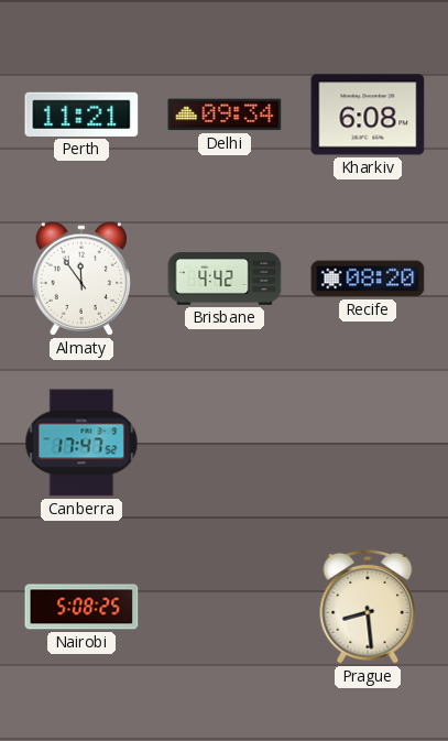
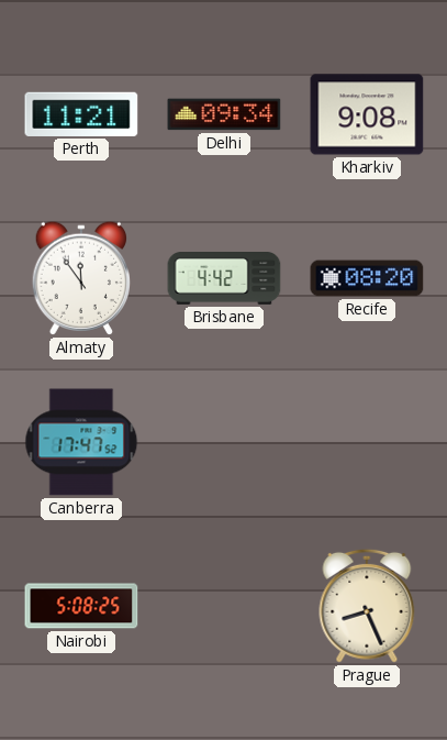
Kharkiv: 6:08 -> 9:08
Prague: 8:29 -> 8:26
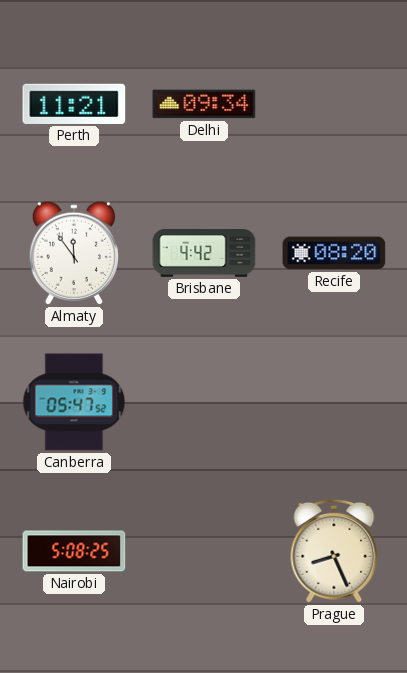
Kharkiv: 9:08 -> none
Canberra: 17:47 -> 05:47
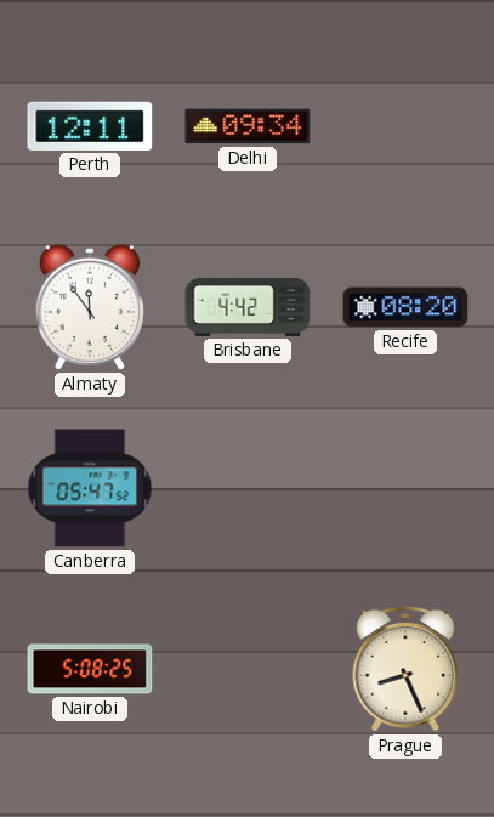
Perth: 11:21 -> 12:11
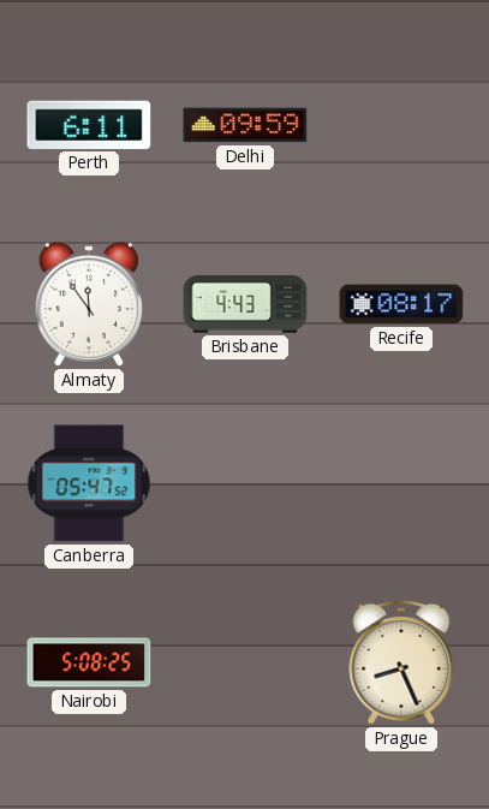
Perth: 12:11 -> 6:11
Delhi: 09:34 -> 09:59
Brisbane: 4:42 -> 4:43
Recife: 08:20 -> 08:17
